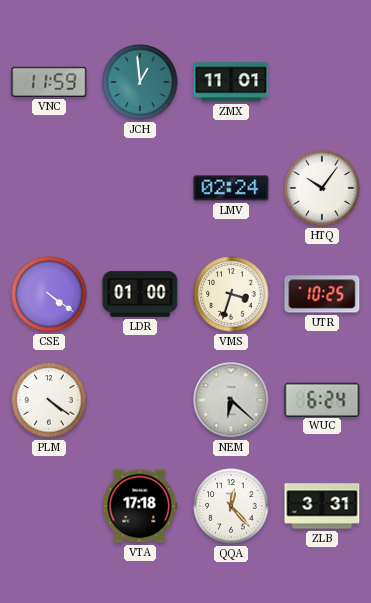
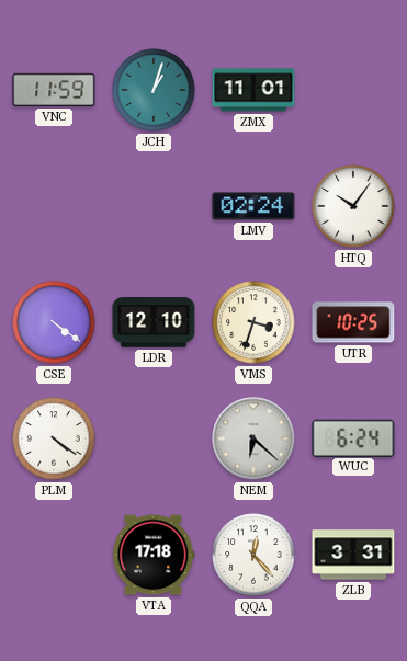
JCH: 12:59 -> 1:03
LDR: 01:00 -> 12:10
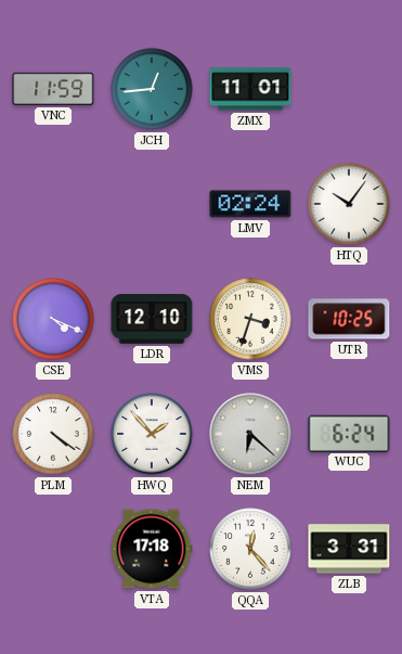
JCH: 1:03 -> 12:44
CSE: 4:21 -> 4:19
HWQ: none -> 1:53
